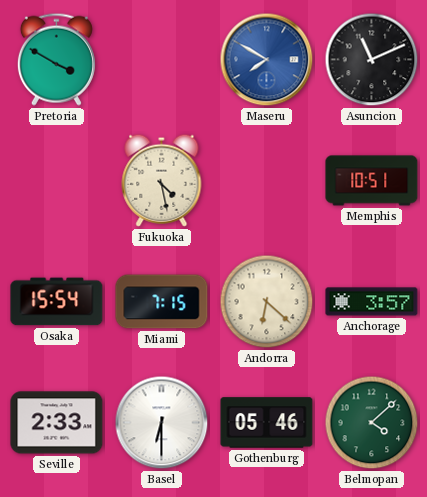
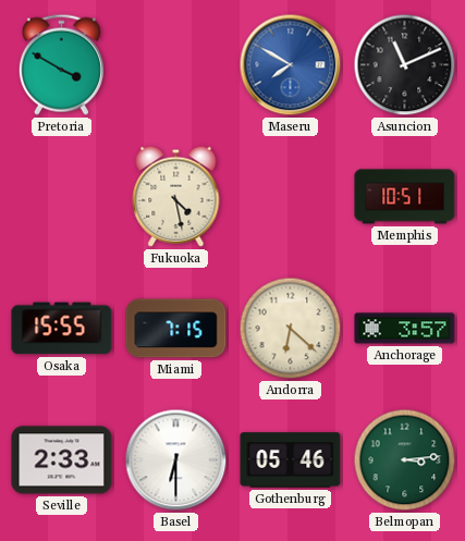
Osaka: 15:54 -> 15:55
Belmopan: 4:08 -> 3:14
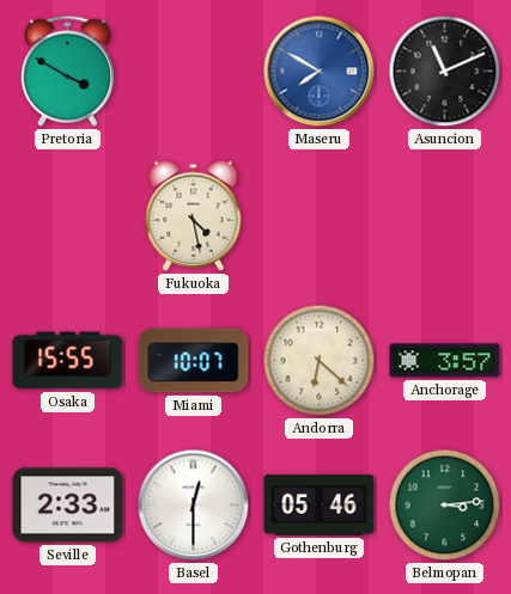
Memphis: 10:51 -> none
Miami: 7:15 -> 10:07
Basel: 6:30 -> 12:30
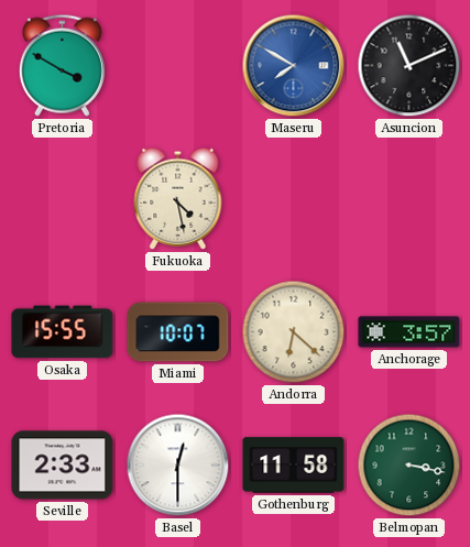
Gothenburg: 05:46 -> 11:58
Belmopan: 3:14 -> 3:17
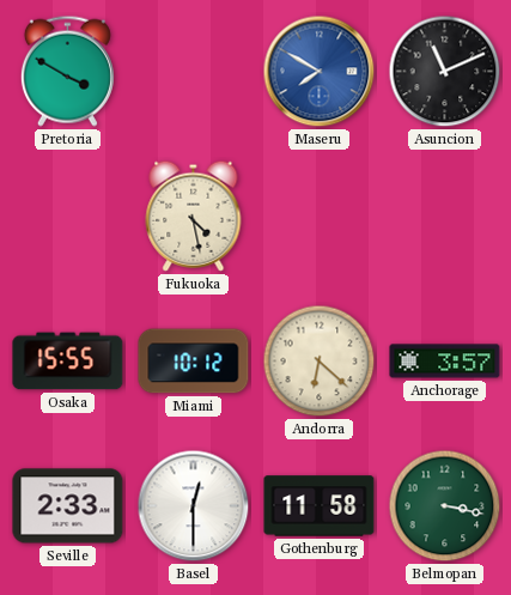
Miami: 10:07 -> 10:12
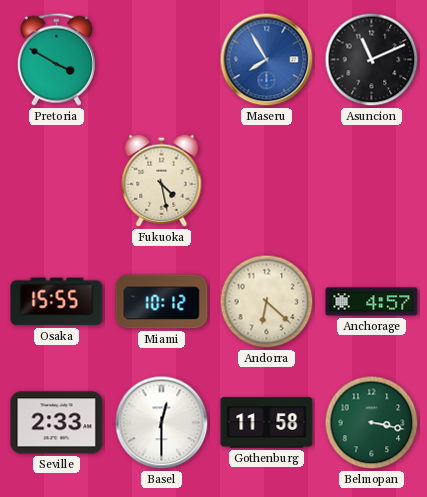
Maseru: 7:50 -> 7:55
Anchorage: 3:57 -> 4:57
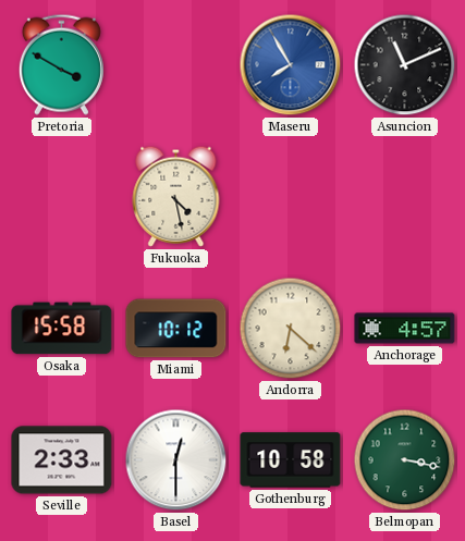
Osaka: 15:55 -> 15:58
Gothenburg: 11:58 -> 10:58
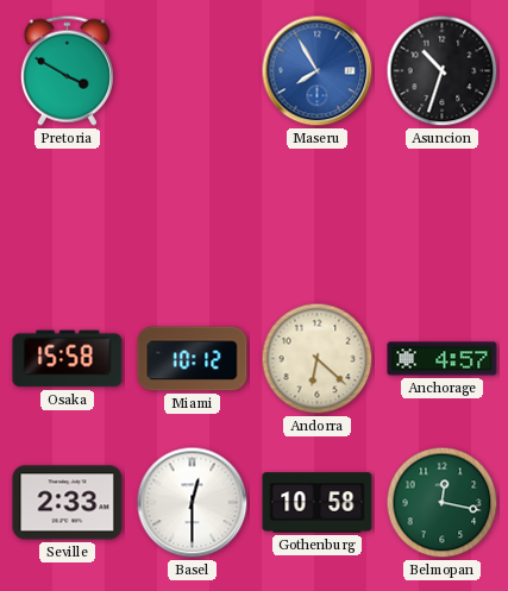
Asuncion: 11:11 -> 10:33
Fukuoka: 4:28 -> none
Belmopan: 3:17 -> 12:17
